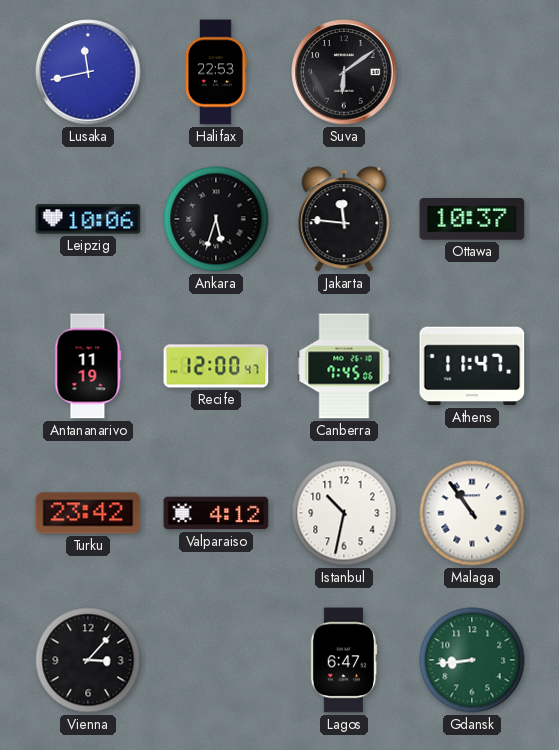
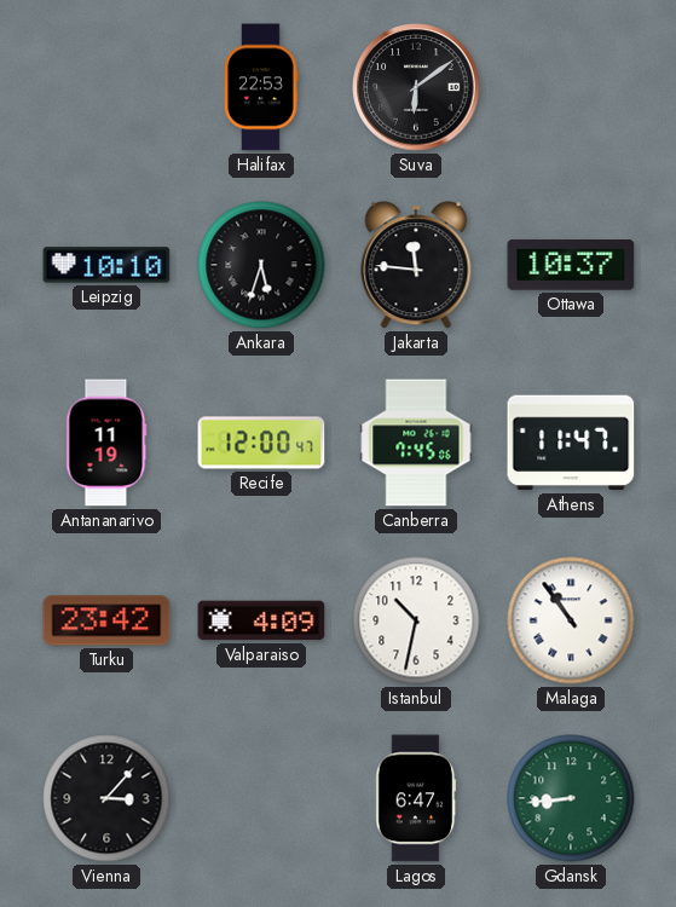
Lusaka: 11:43 -> none
Leipzig: 10:06 -> 10:10
Valparaiso: 4:12 -> 4:09
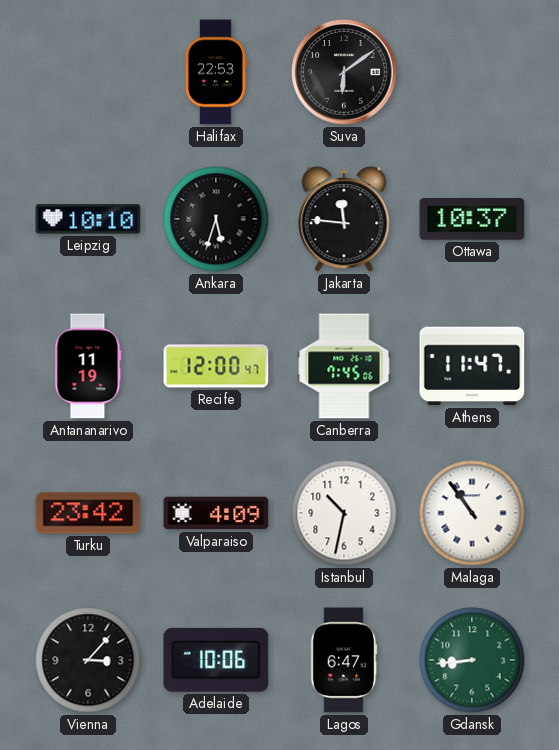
Adelaide: none -> 10:06
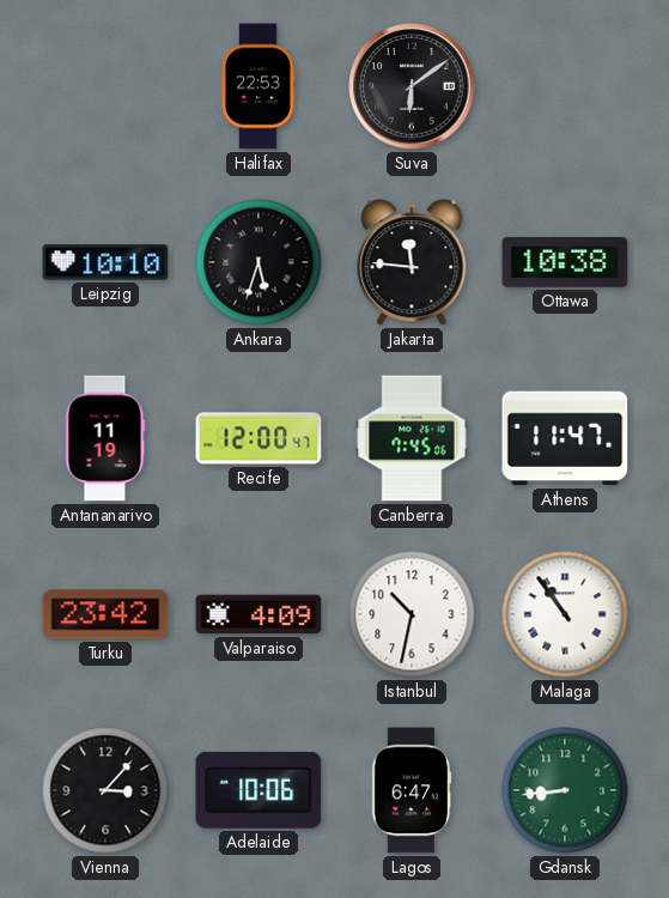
Ottawa: 10:37 -> 10:38
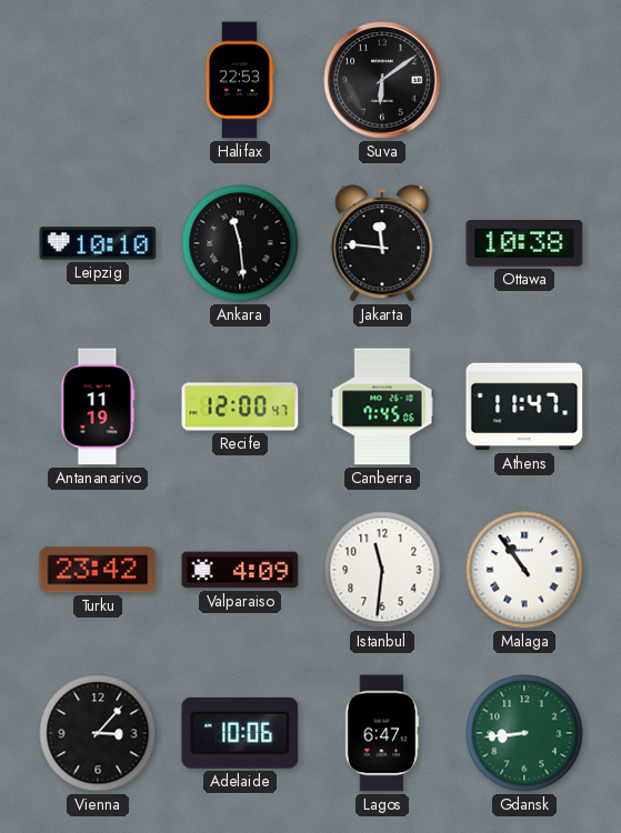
Ankara: 5:33 -> 11:29
Istanbul: 10:32 -> 11:31
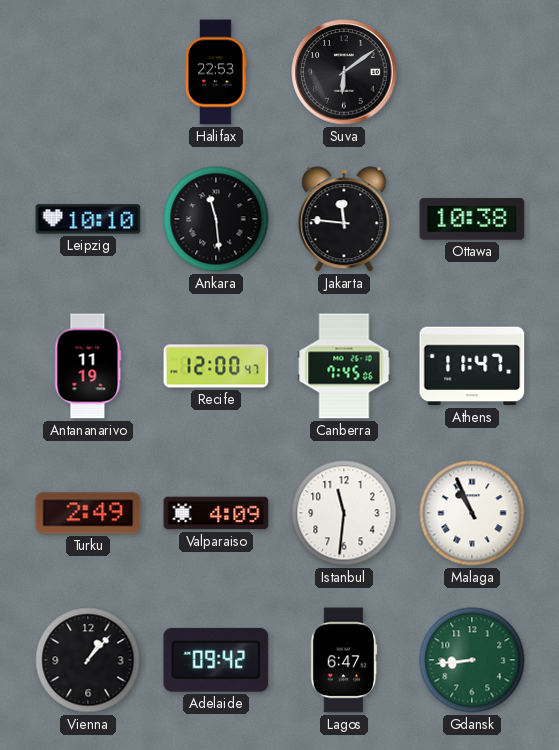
Turku: 23:42 -> 2:49
Malaga: 10:54 -> 10:56
Vienna: 3:07 -> 1:07
Adelaide: 10:06 -> 09:42
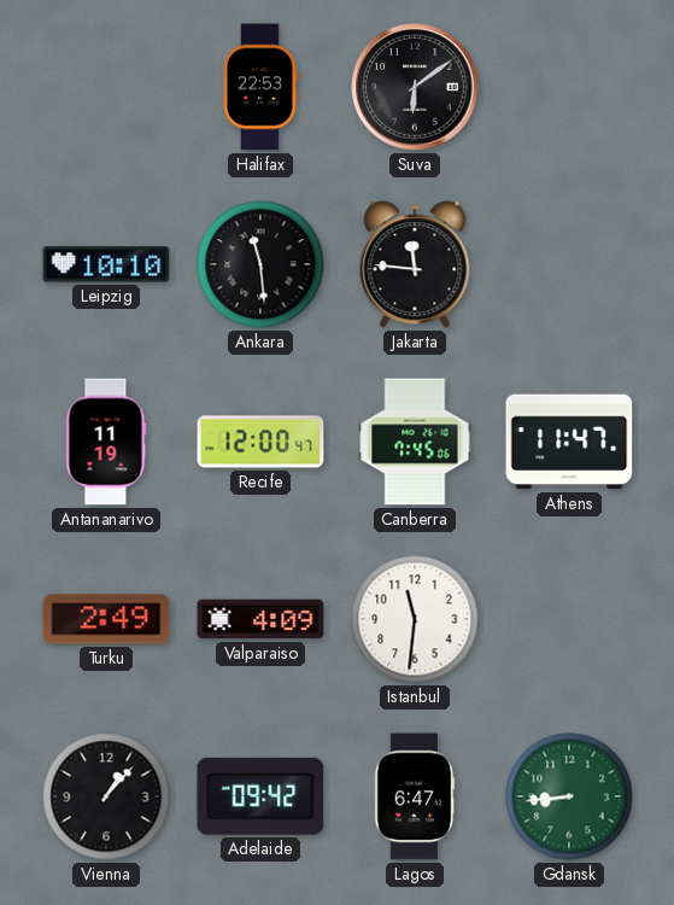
Ottawa: 10:38 -> none
Malaga: 10:56 -> none
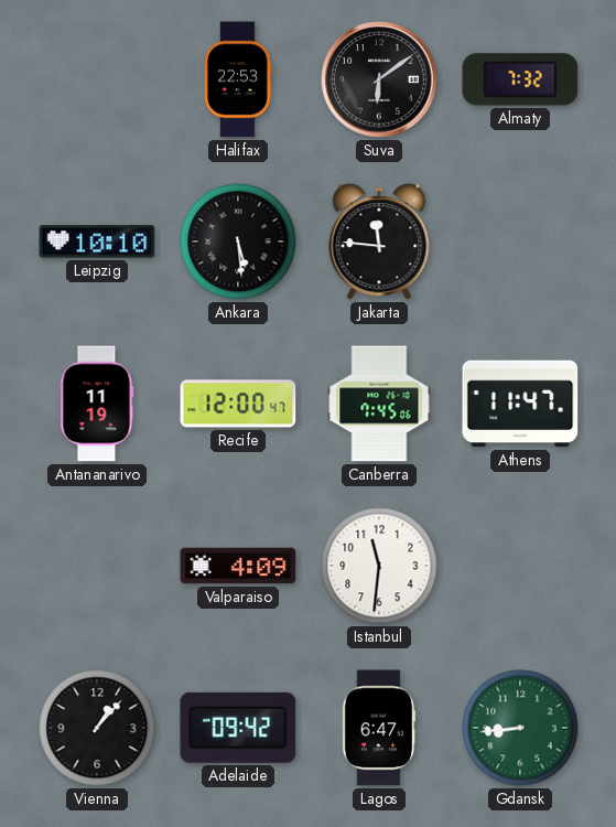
Almaty: none -> 7:32
Ankara: 11:29 -> 5:29
Turku: 2:49 -> none
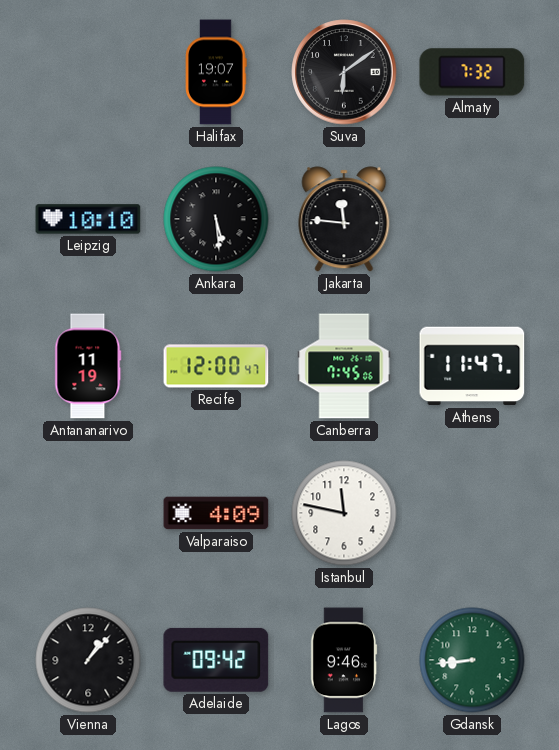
Halifax: 22:53 -> 19:07
Istanbul: 11:31 -> 11:47
Lagos: 6:47 -> 9:46
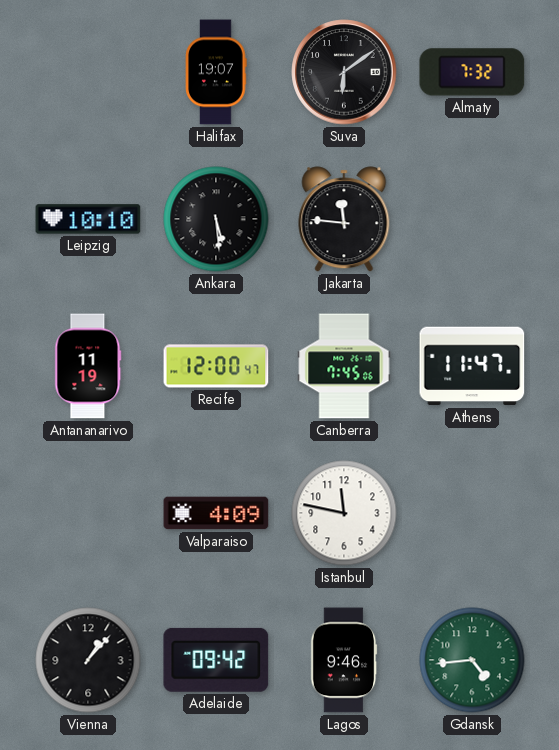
Gdansk: 8:44 -> 4:44
